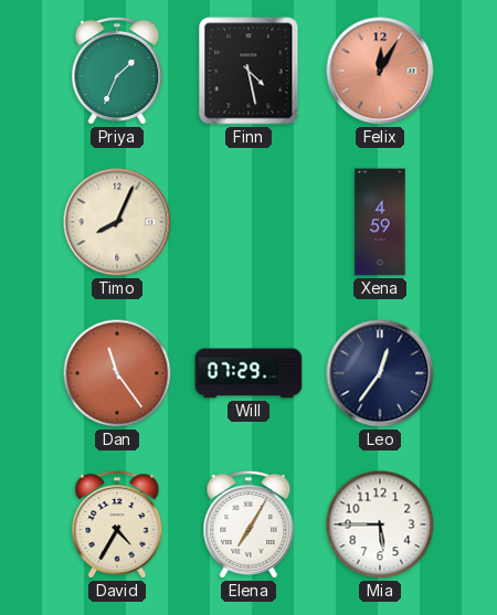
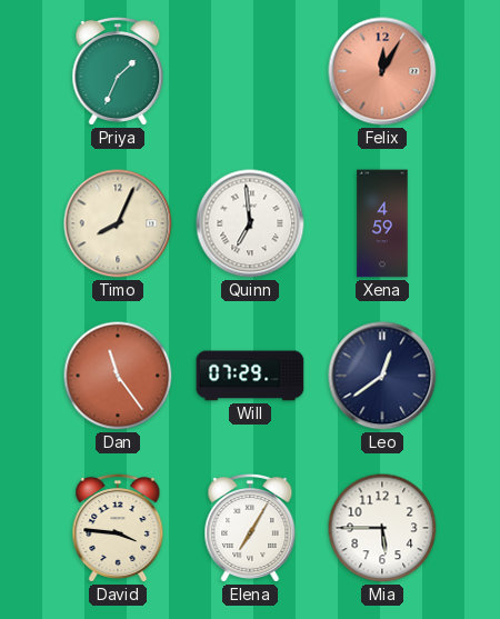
Finn: 4:28 -> none
Quinn: none -> 6:59
Leo: 12:36 -> 12:39
David: 4:35 -> 3:46
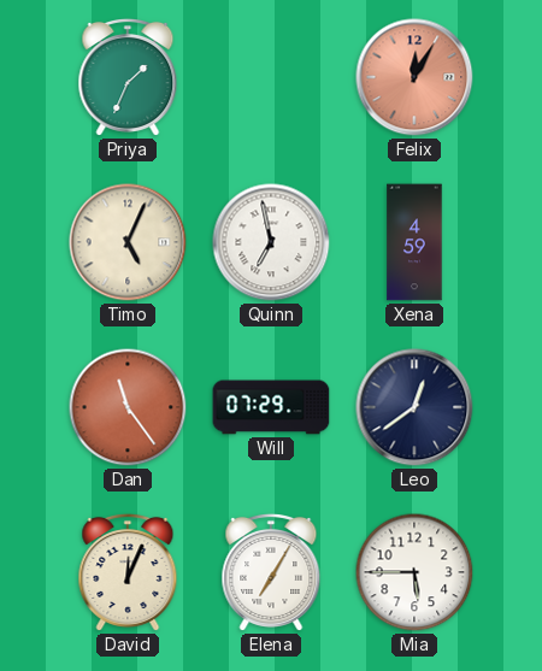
Timo: 8:04 -> 5:04
Quinn: 6:59 -> 6:58
David: 3:46 -> 12:04
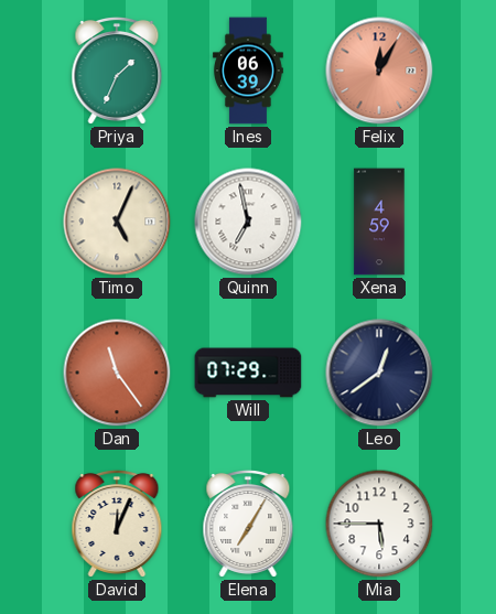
Ines: none -> 06:39
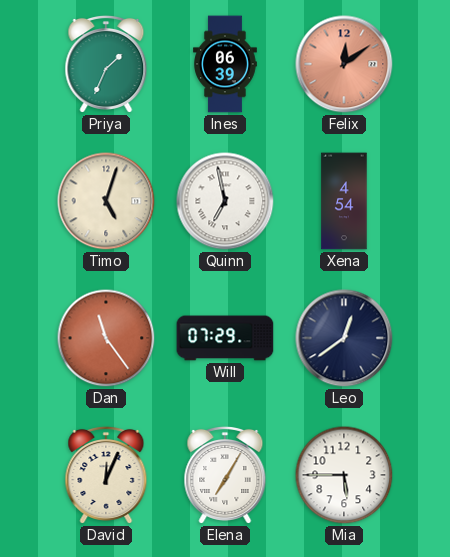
Felix: 12:05 -> 12:09
Timo: 5:04 -> 5:03
Xena: 4:59 -> 4:54
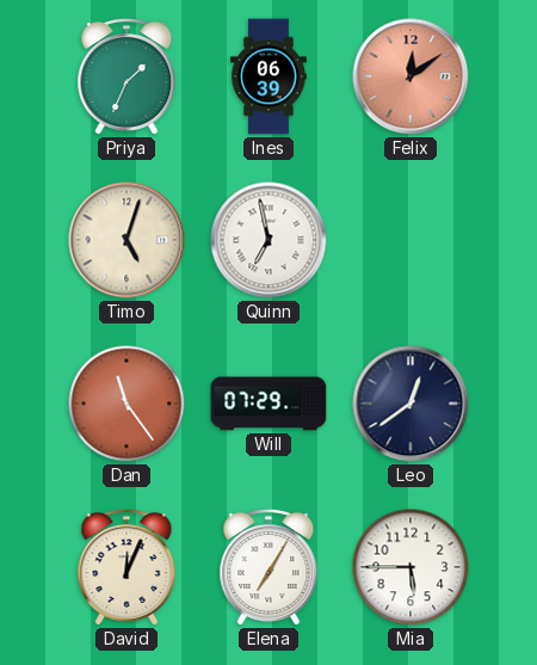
Xena: 4:54 -> none
